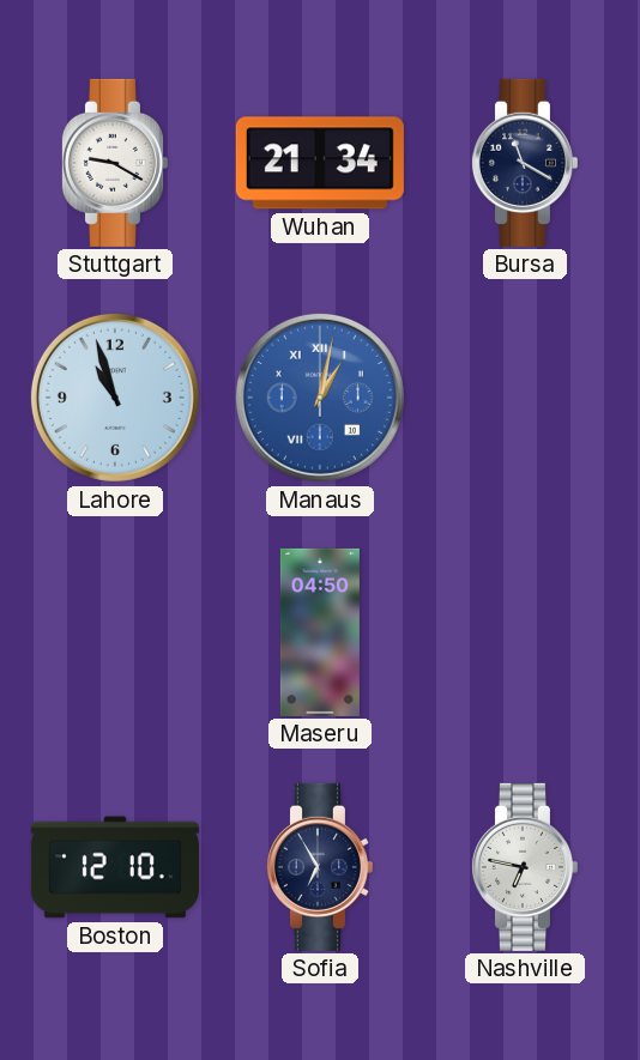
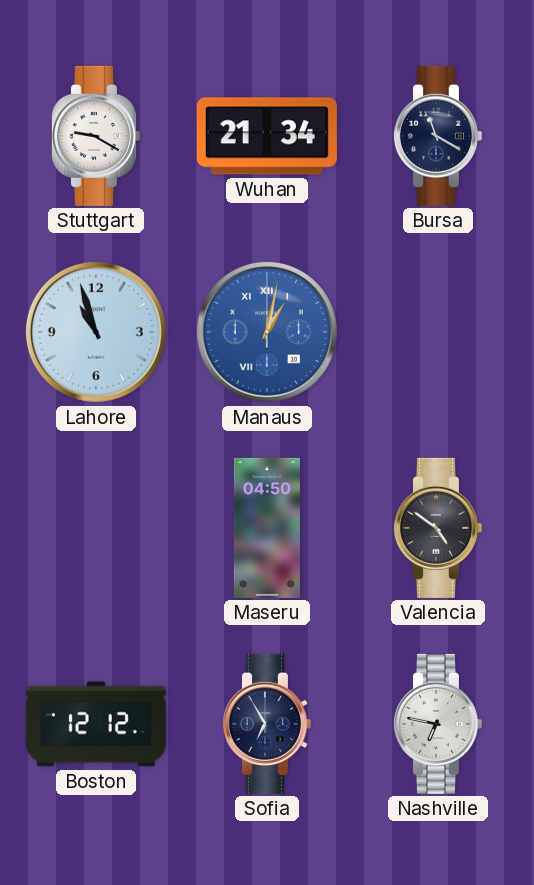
Valencia: none -> 4:51
Boston: 12:10 -> 12:12
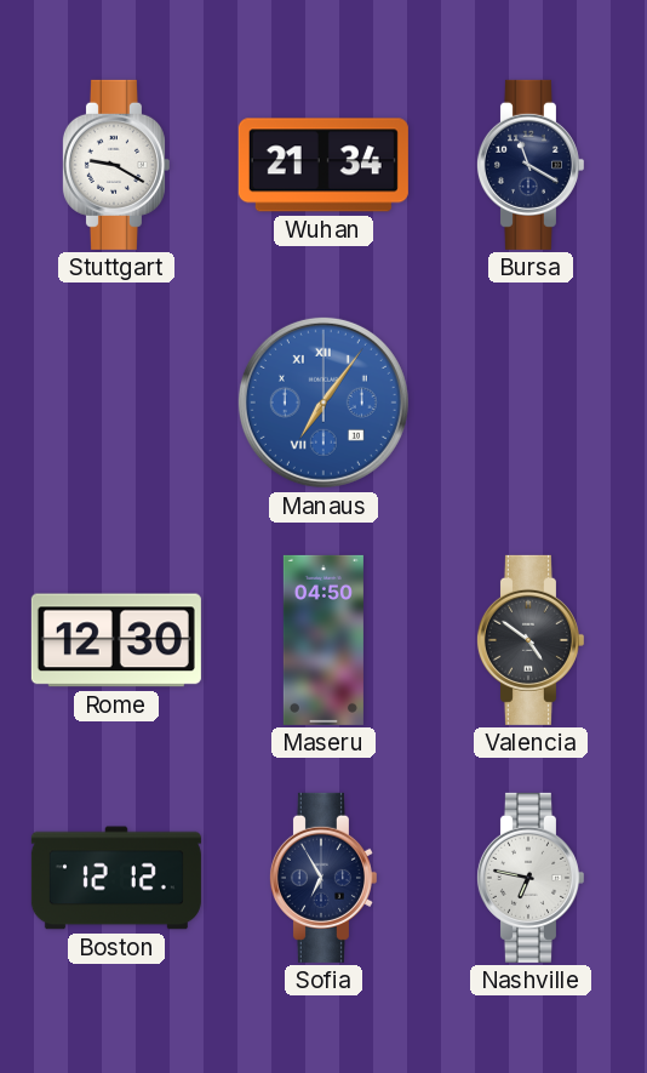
Lahore: 10:57 -> none
Manaus: 1:02 -> 7:06
Rome: none -> 12:30
